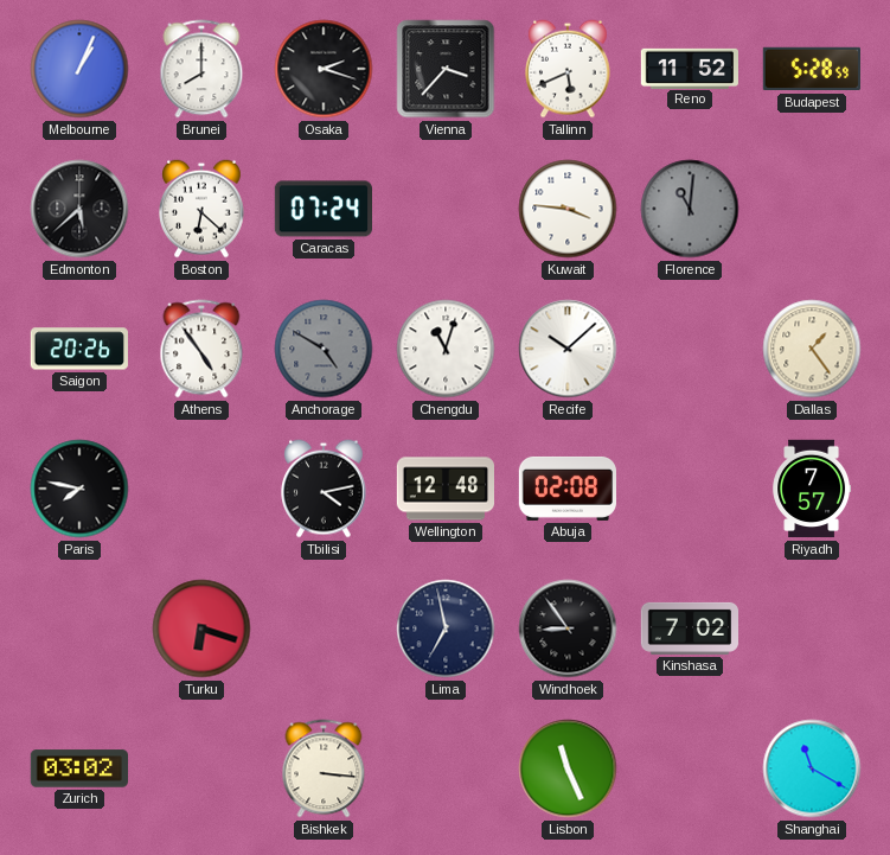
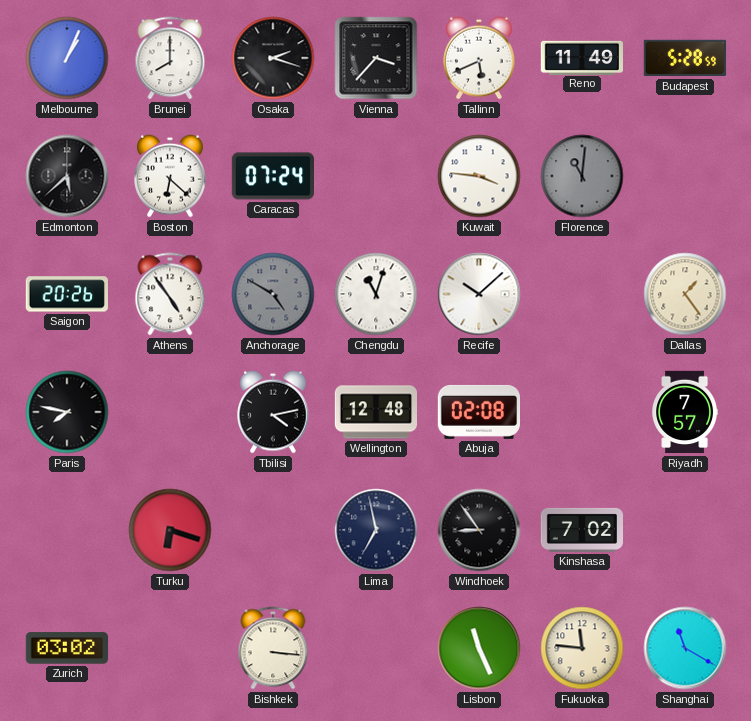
Reno: 11:52 -> 11:49
Fukuoka: none -> 11:46
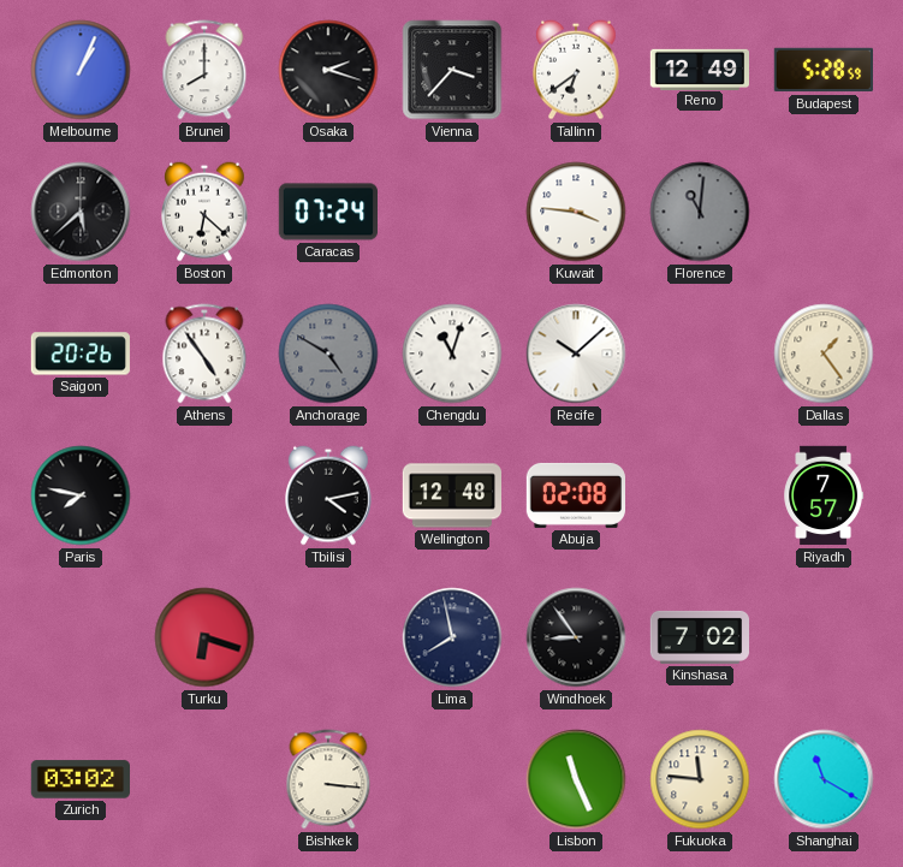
Tallinn: 5:41 -> 6:39
Reno: 11:49 -> 12:49
Lima: 6:58 -> 7:58
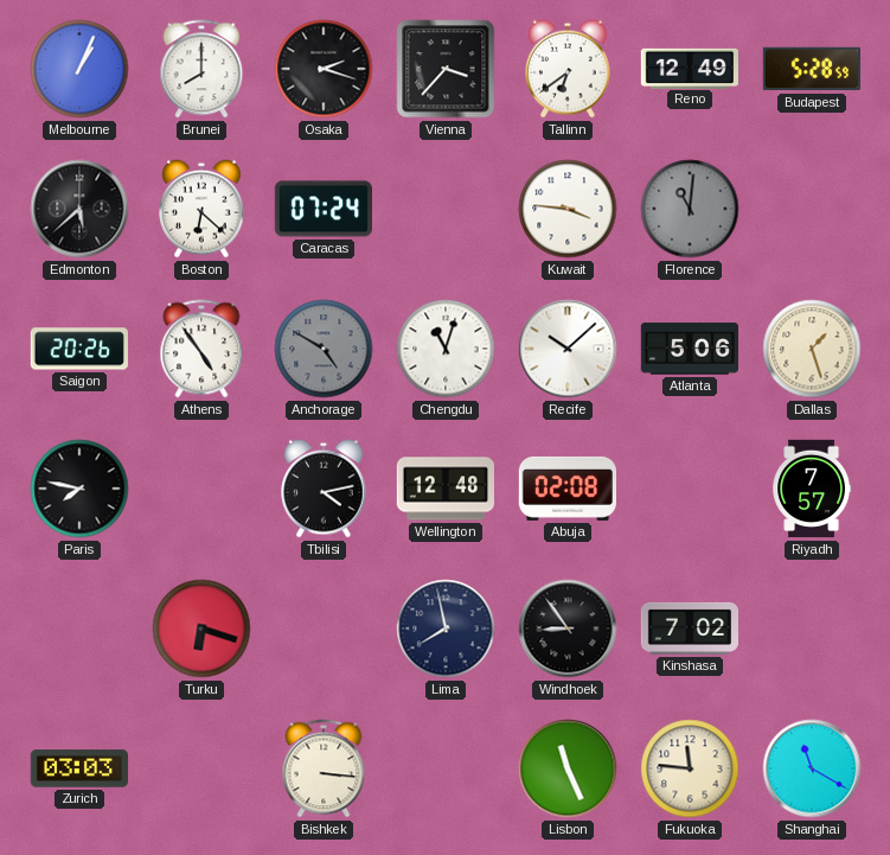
Atlanta: none -> 5:06
Dallas: 1:24 -> 1:27
Zurich: 03:02 -> 03:03
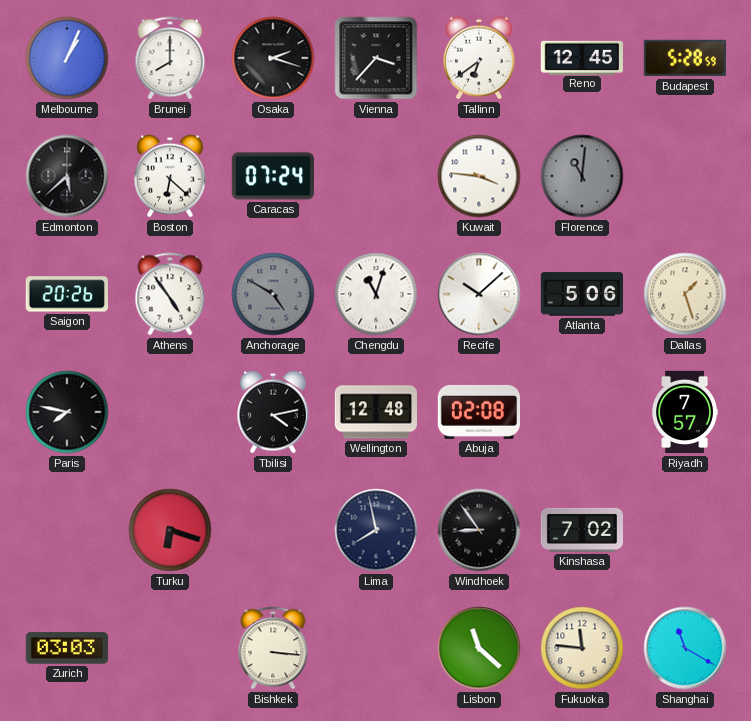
Reno: 12:49 -> 12:45
Lisbon: 11:26 -> 11:22
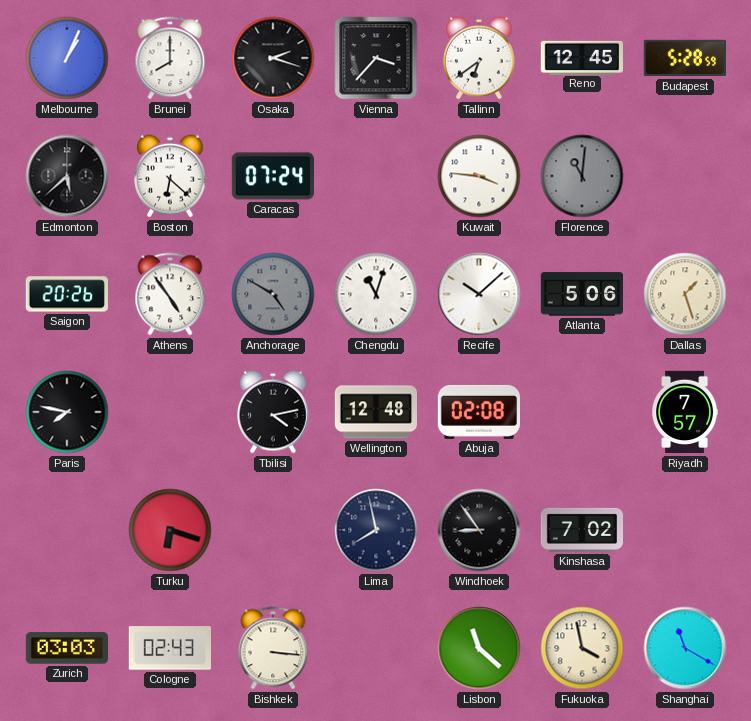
Cologne: none -> 02:43
Fukuoka: 11:46 -> 3:58
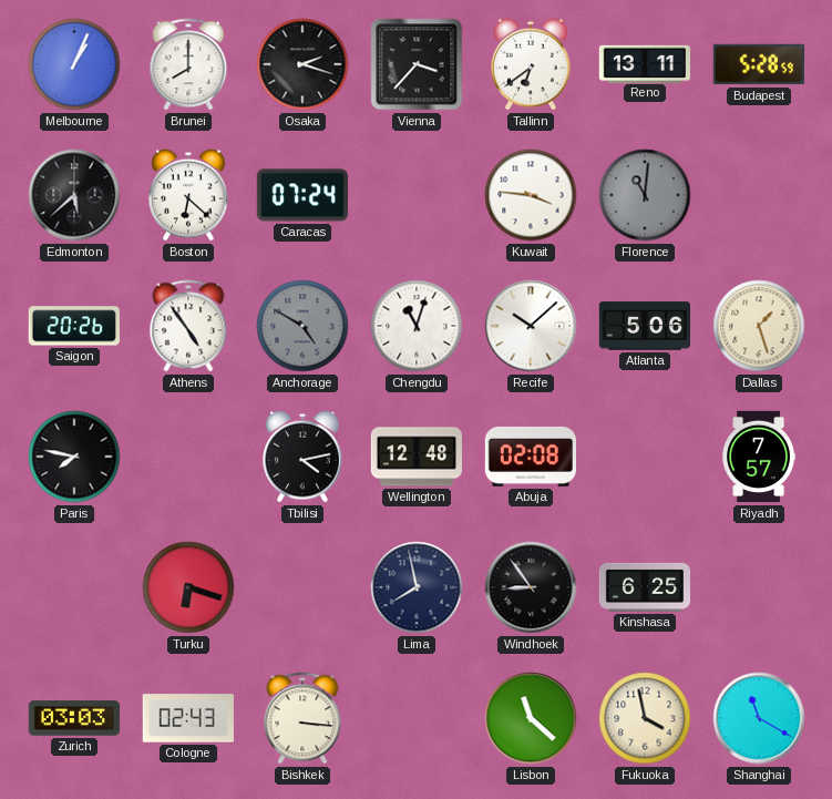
Reno: 12:45 -> 13:11
Kinshasa: 7:02 -> 6:25
